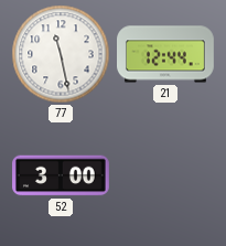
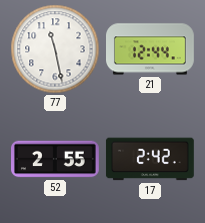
52: 3:00 -> 2:55
17: none -> 2:42
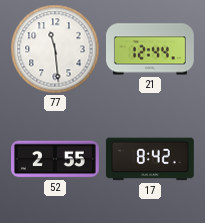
77: 11:28 -> 11:29
17: 2:42 -> 8:42
